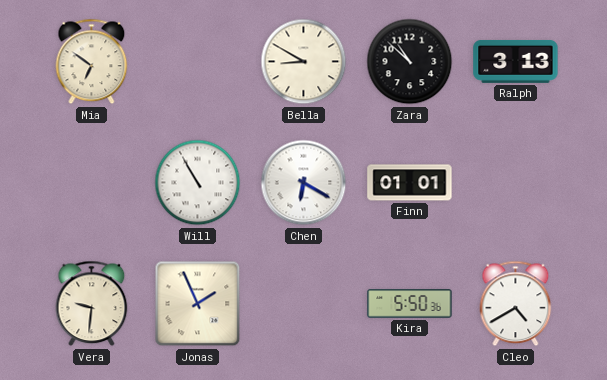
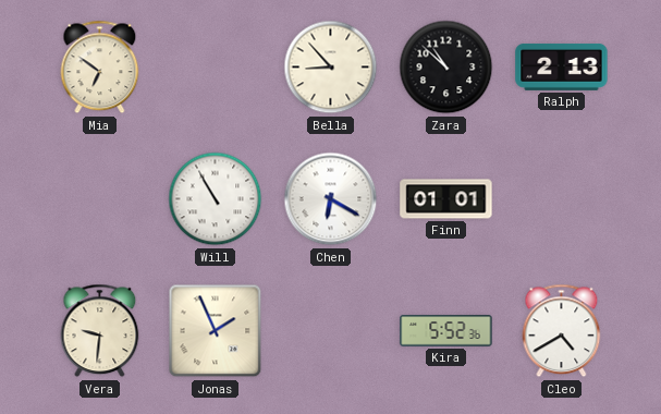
Bella: 8:50 -> 8:53
Ralph: 3:13 -> 2:13
Kira: 5:50 -> 5:52
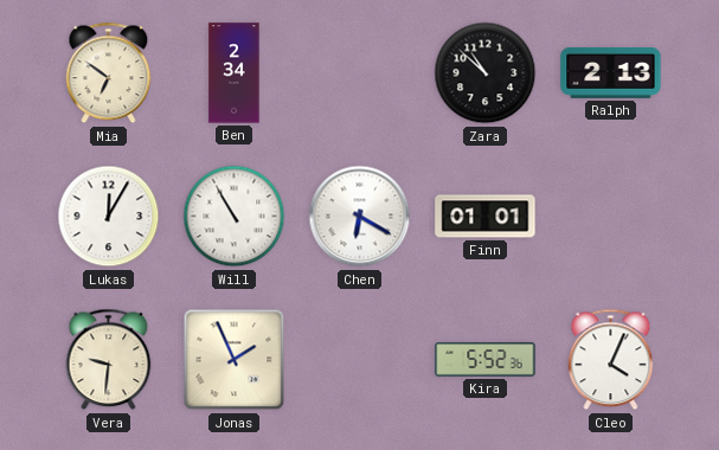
Ben: none -> 2:34
Bella: 8:53 -> none
Lukas: none -> 12:05
Cleo: 4:40 -> 4:04
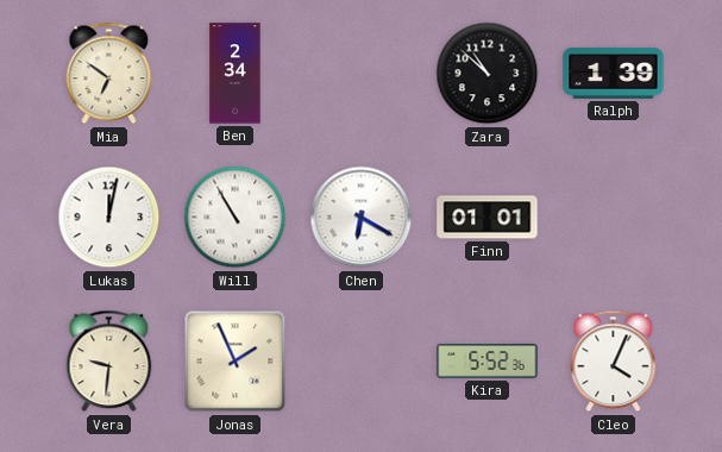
Ralph: 2:13 -> 1:39
Lukas: 12:05 -> 12:02
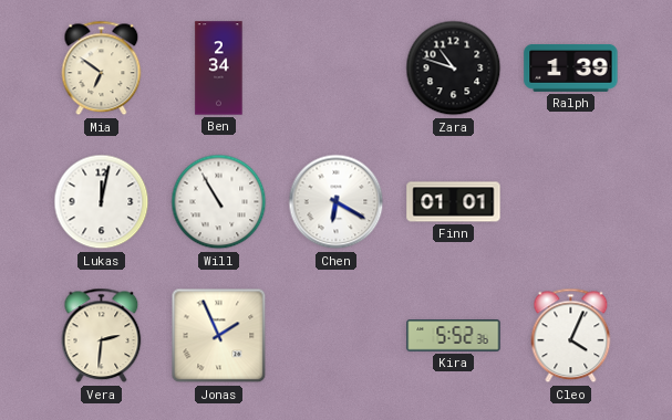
Zara: 10:52 -> 10:48
Vera: 9:31 -> 2:31
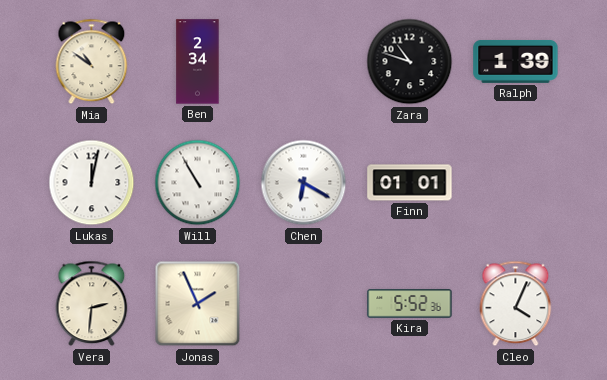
Mia: 6:51 -> 10:51
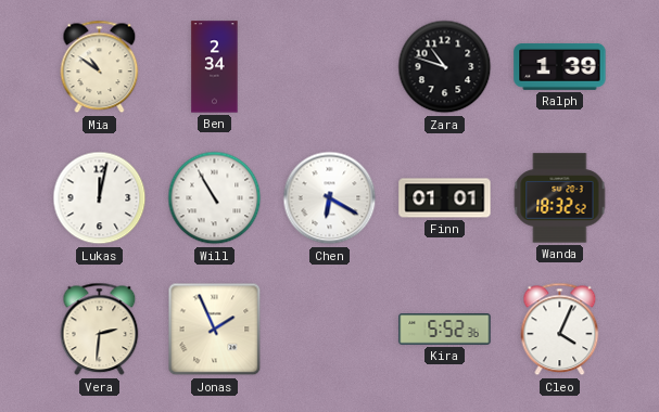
Wanda: none -> 18:32
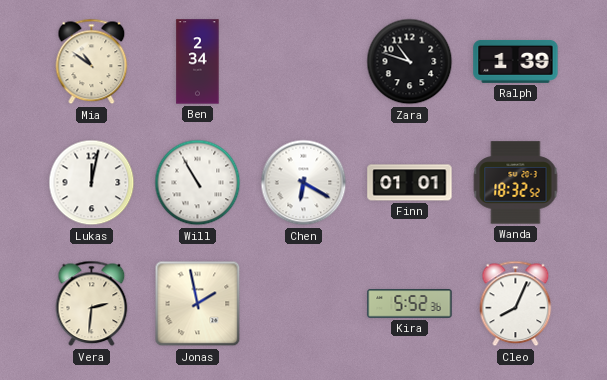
Jonas: 1:56 -> 1:58
Cleo: 4:04 -> 8:04
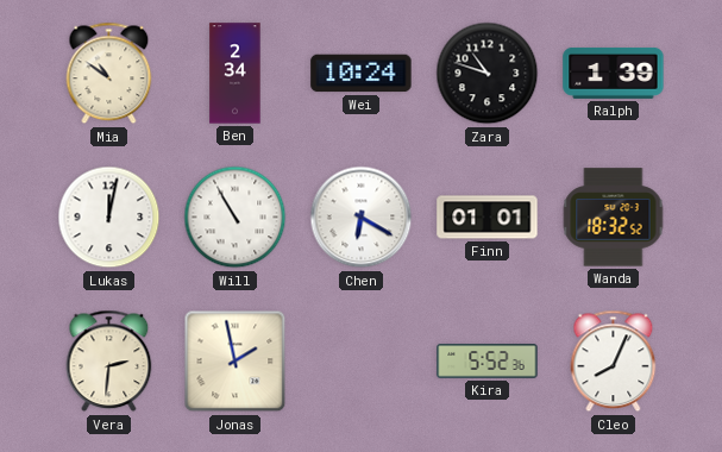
Wei: none -> 10:24
